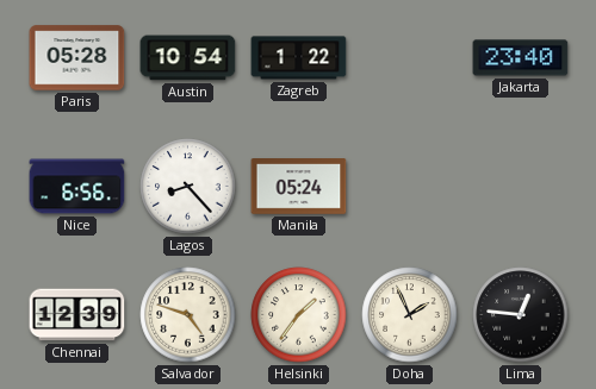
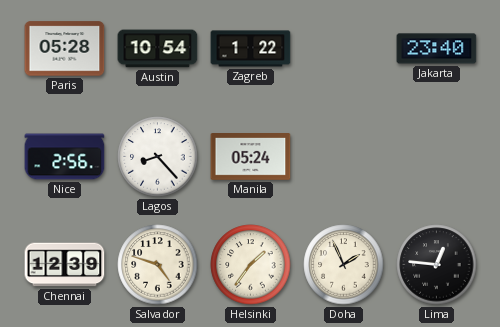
Nice: 6:56 -> 2:56
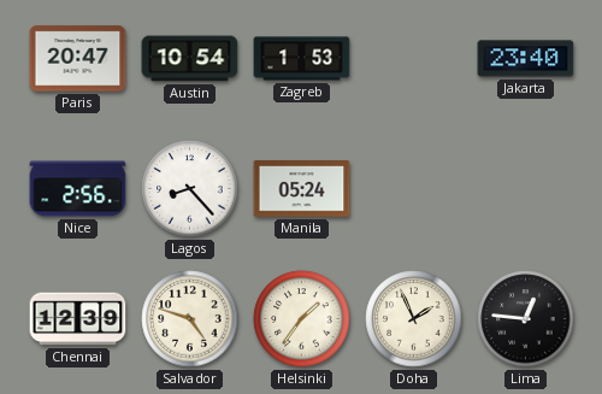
Paris: 05:28 -> 20:47
Zagreb: 1:22 -> 1:53
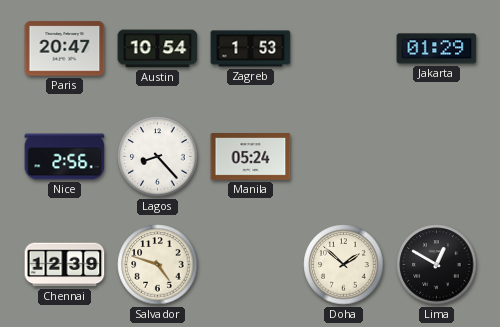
Jakarta: 23:40 -> 01:29
Helsinki: 1:36 -> none
Doha: 1:56 -> 1:52
Lima: 12:46 -> 12:50
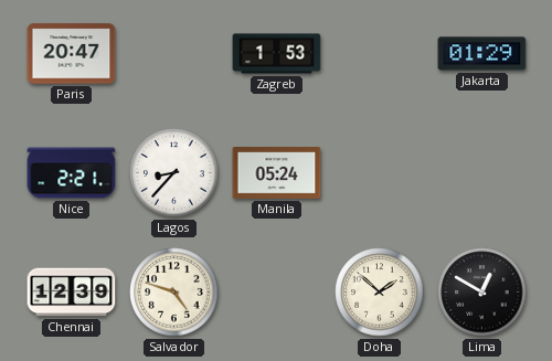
Austin: 10:54 -> none
Nice: 2:56 -> 2:21
Lagos: 8:23 -> 8:37
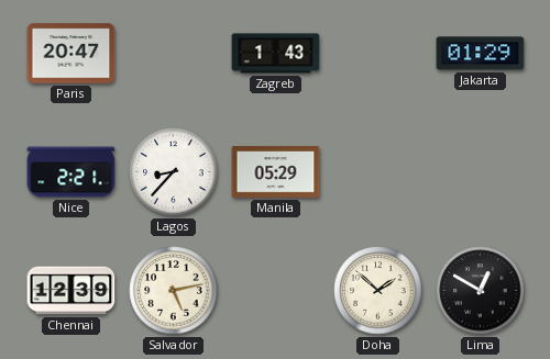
Zagreb: 1:53 -> 1:43
Manila: 05:24 -> 05:29
Salvador: 4:48 -> 5:13
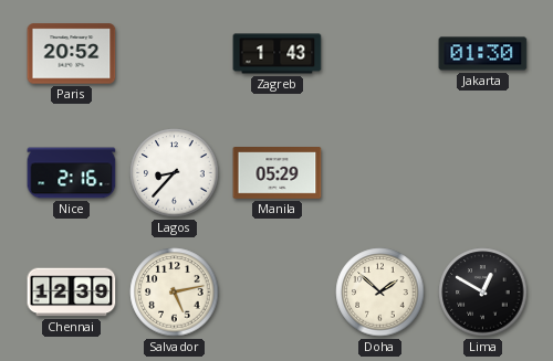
Paris: 20:47 -> 20:52
Jakarta: 01:29 -> 01:30
Nice: 2:21 -> 2:16
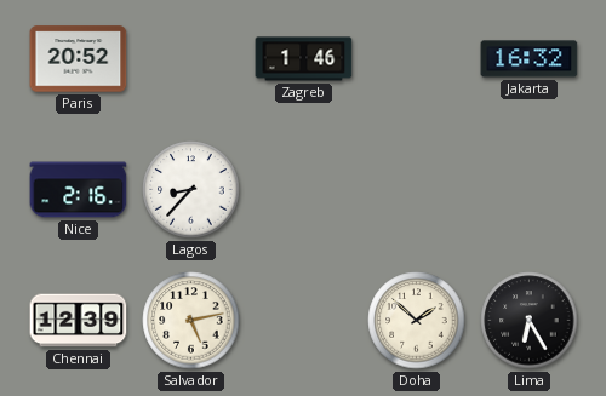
Zagreb: 1:43 -> 1:46
Jakarta: 01:30 -> 16:32
Manila: 05:29 -> none
Lima: 12:50 -> 6:25
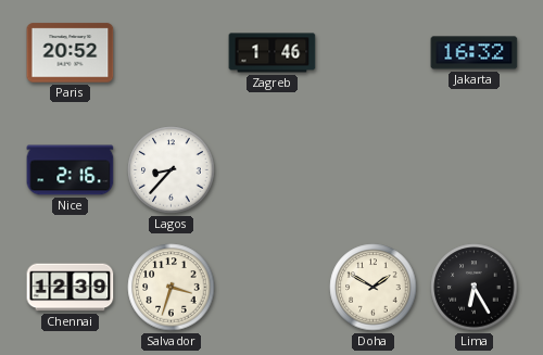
Salvador: 5:13 -> 3:33
Doha: 1:52 -> 1:50
